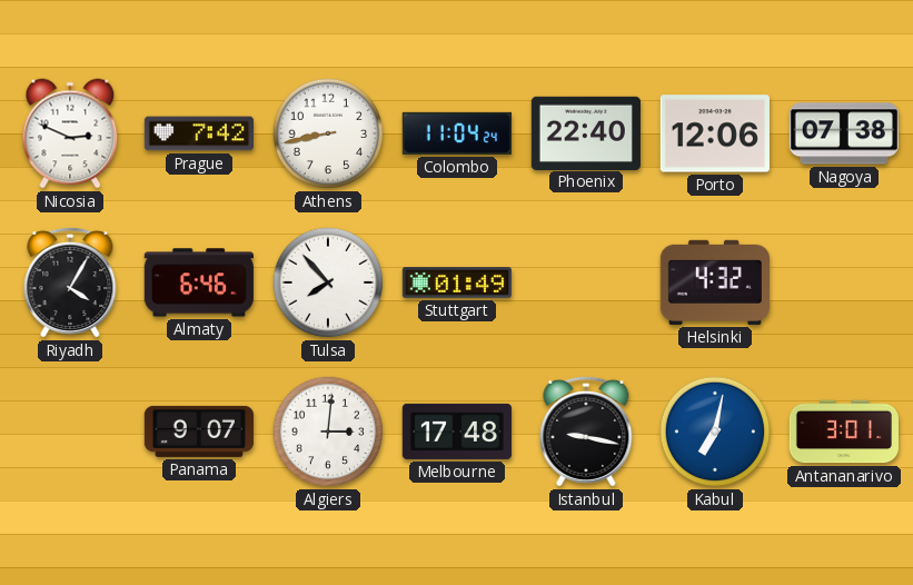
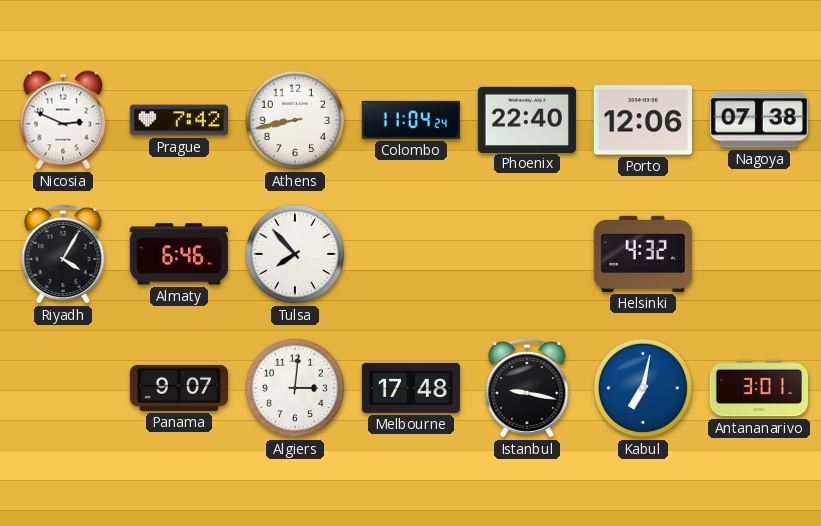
Stuttgart: 01:49 -> none
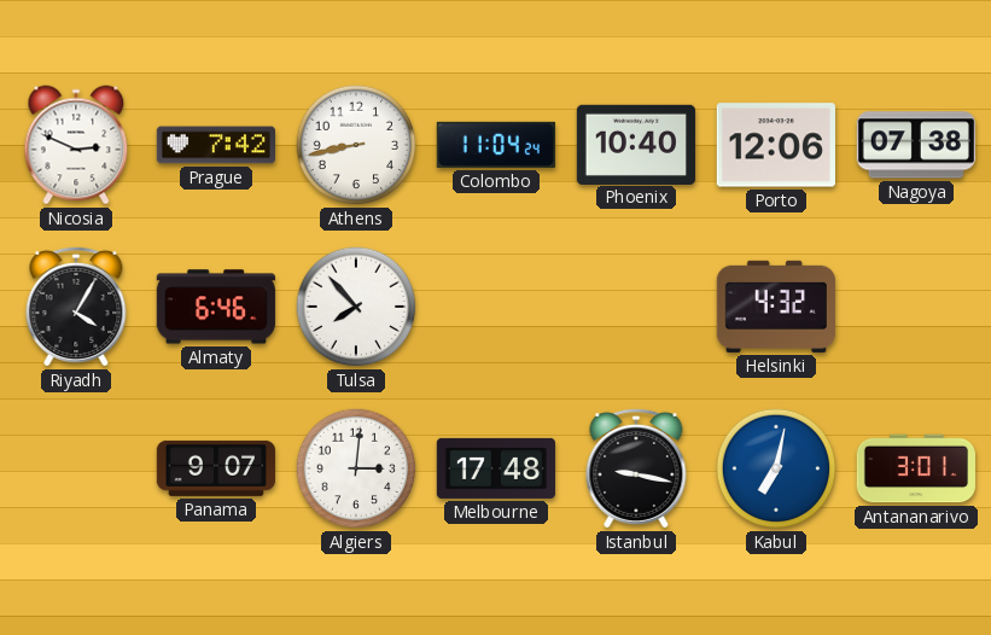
Phoenix: 22:40 -> 10:40
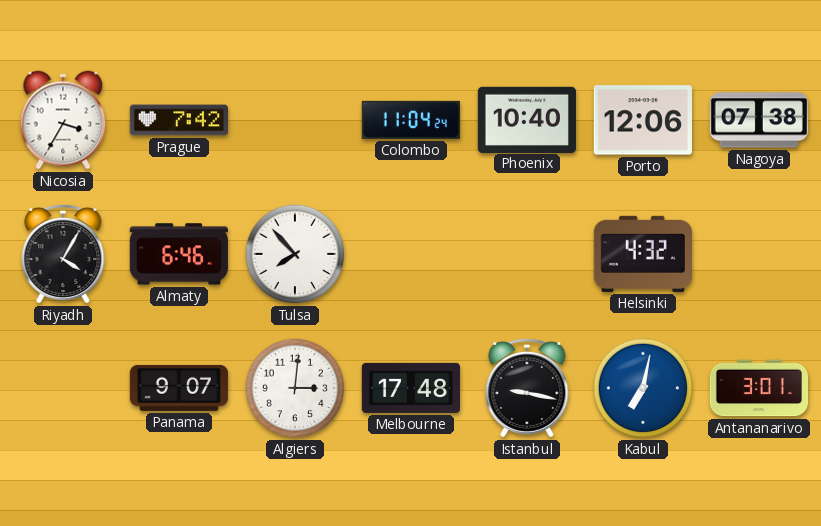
Nicosia: 2:49 -> 3:35
Athens: 8:43 -> none
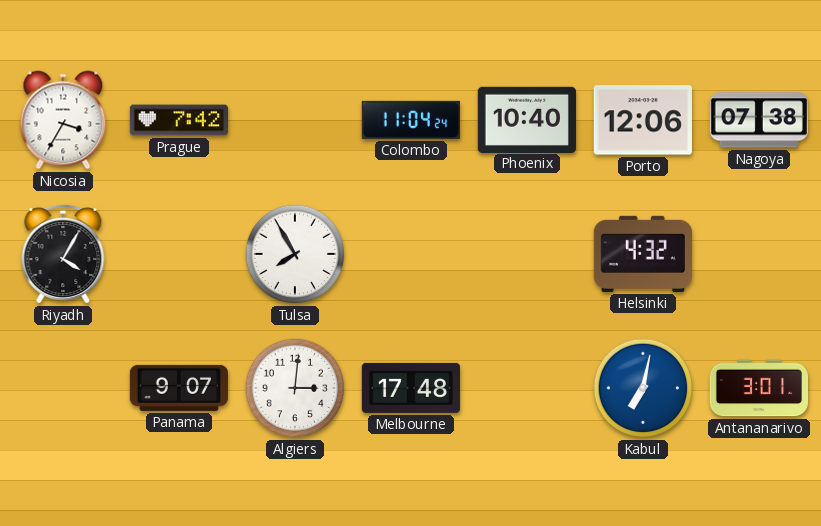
Almaty: 6:46 -> none
Tulsa: 7:53 -> 7:55
Istanbul: 9:17 -> none
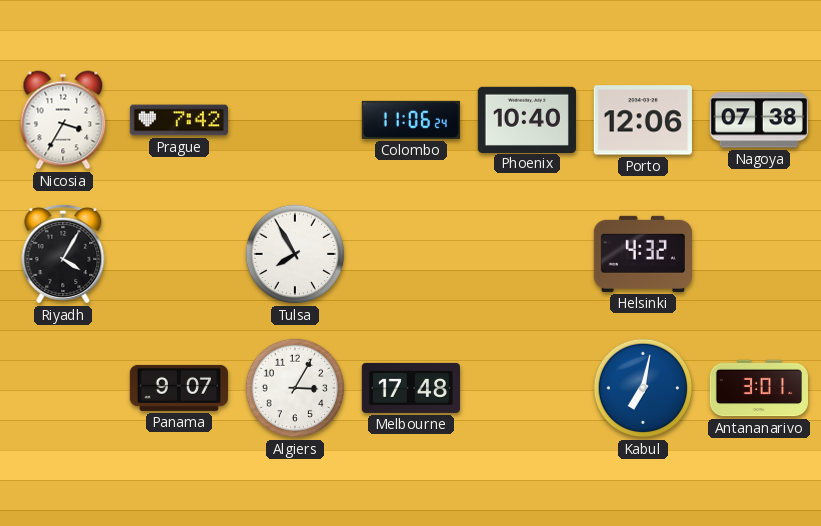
Colombo: 11:04 -> 11:06
Algiers: 3:01 -> 3:05
